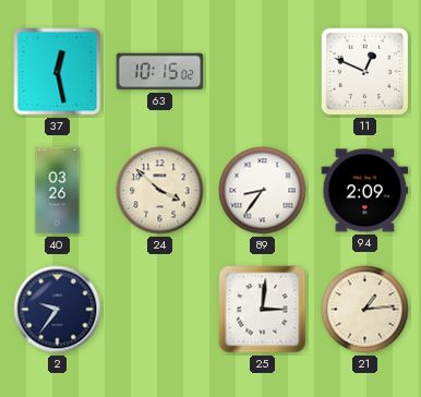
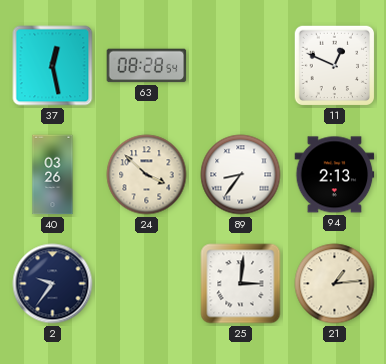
63: 10:15 -> 08:28
94: 2:09 -> 2:13
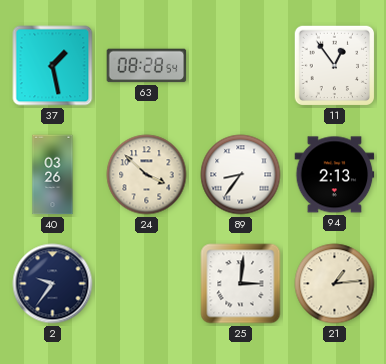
37: 12:28 -> 1:28
11: 12:49 -> 12:54
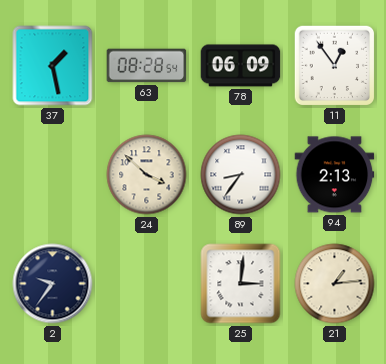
78: none -> 06:09
40: 03:26 -> none
